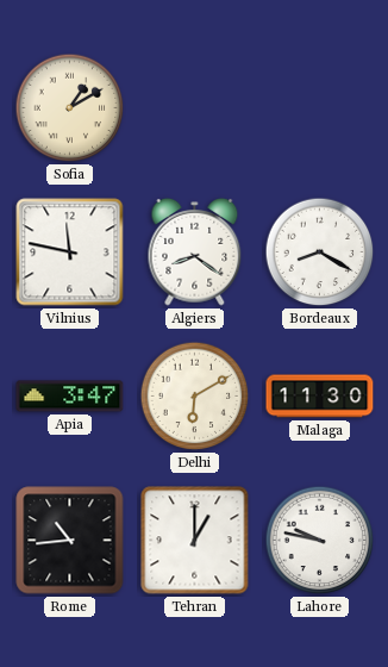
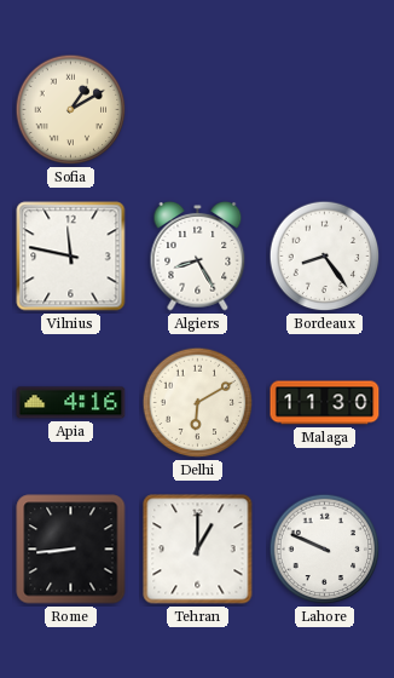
Algiers: 8:21 -> 8:25
Bordeaux: 8:20 -> 8:24
Apia: 3:47 -> 4:16
Rome: 10:44 -> 8:44
Lahore: 9:47 -> 9:49
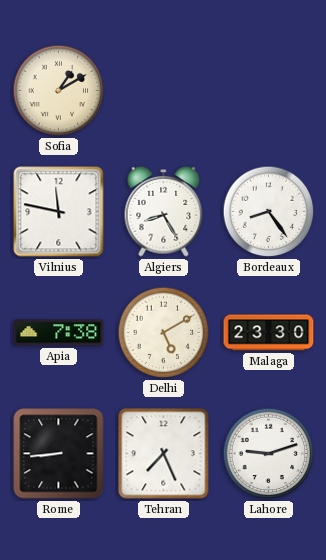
Apia: 4:16 -> 7:38
Delhi: 6:10 -> 5:10
Malaga: 11:30 -> 23:30
Tehran: 1:00 -> 7:26
Lahore: 9:49 -> 9:12
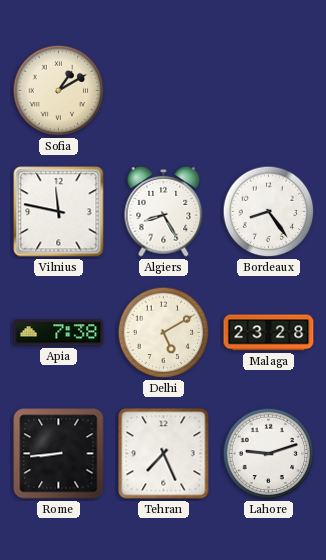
Malaga: 23:30 -> 23:28
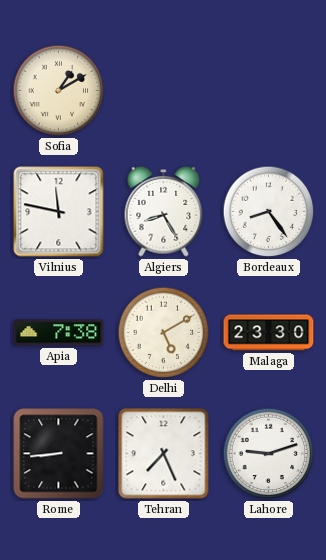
Malaga: 23:28 -> 23:30
